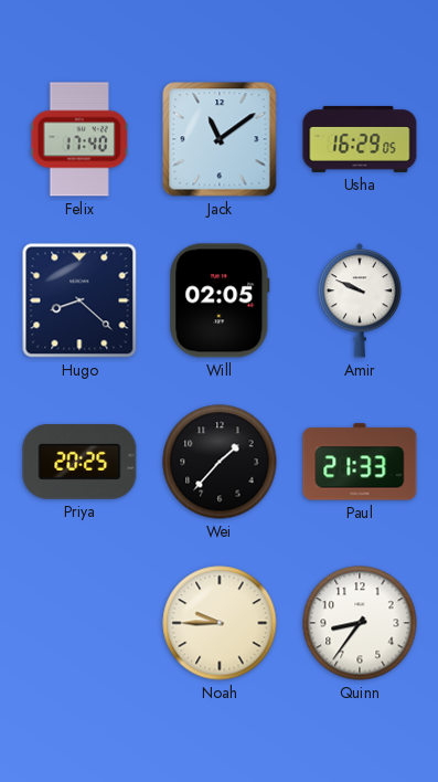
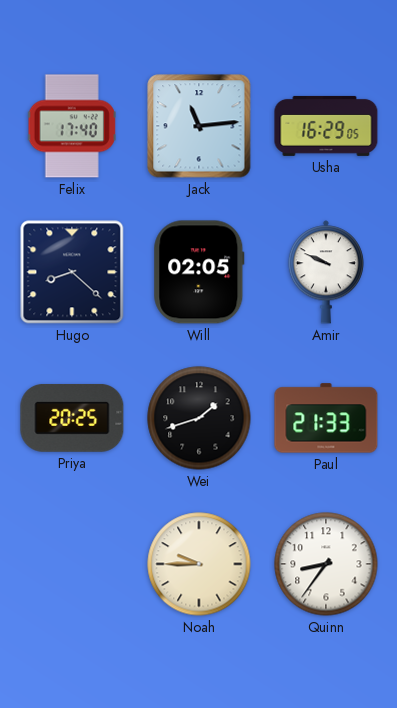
Jack: 11:09 -> 11:14
Wei: 1:37 -> 1:42
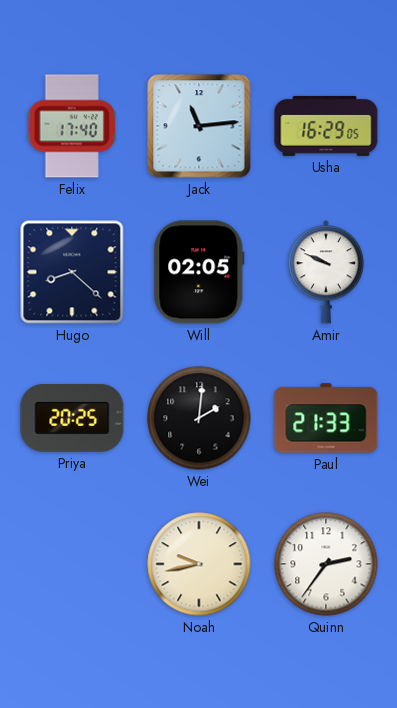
Wei: 1:42 -> 2:01
Noah: 9:45 -> 9:43
Quinn: 8:36 -> 2:36
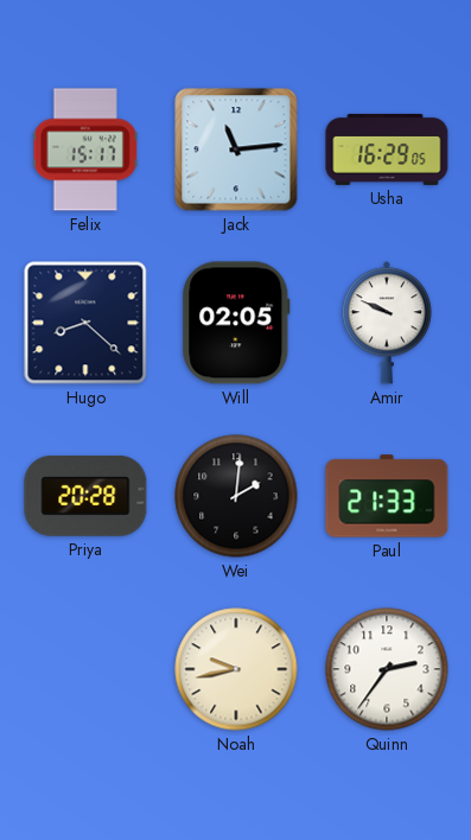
Felix: 17:40 -> 15:17
Priya: 20:25 -> 20:28
